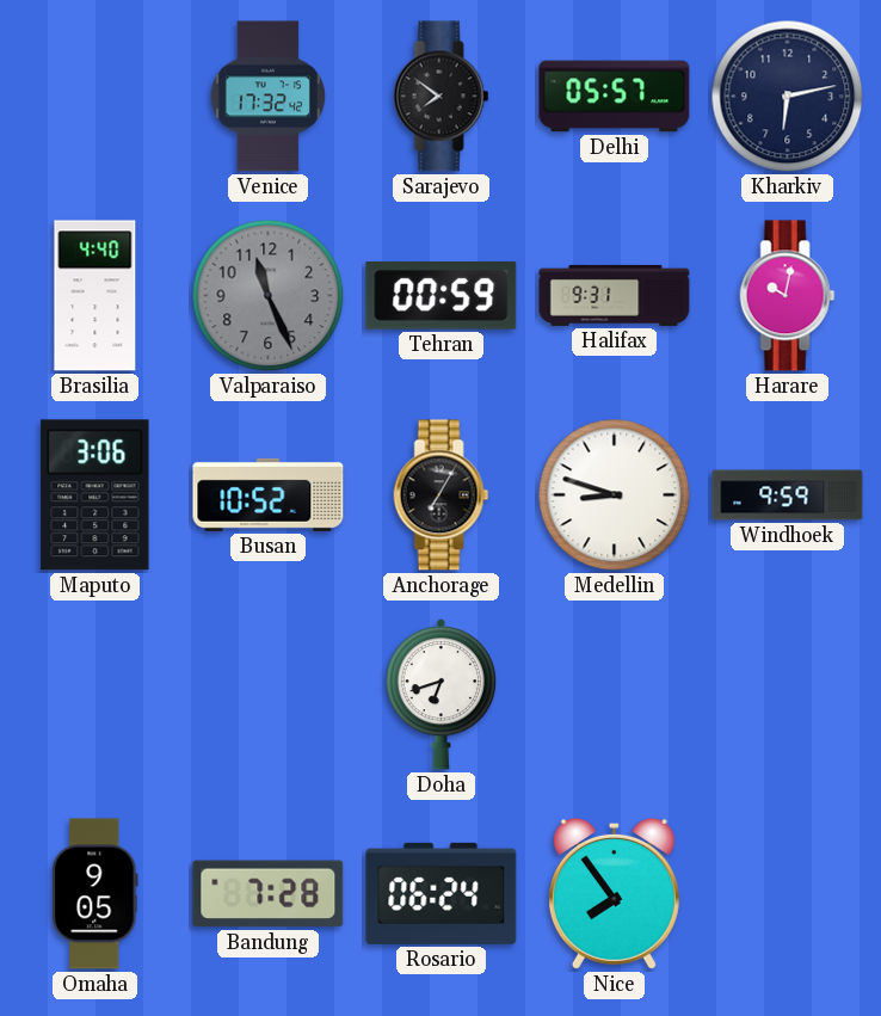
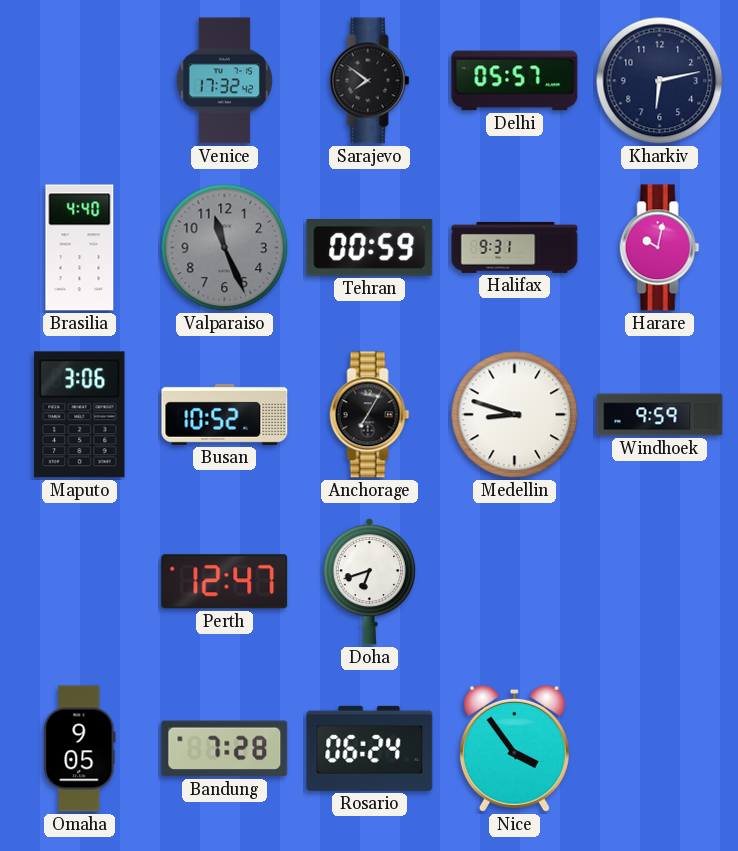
Perth: none -> 12:47
Nice: 7:54 -> 3:54
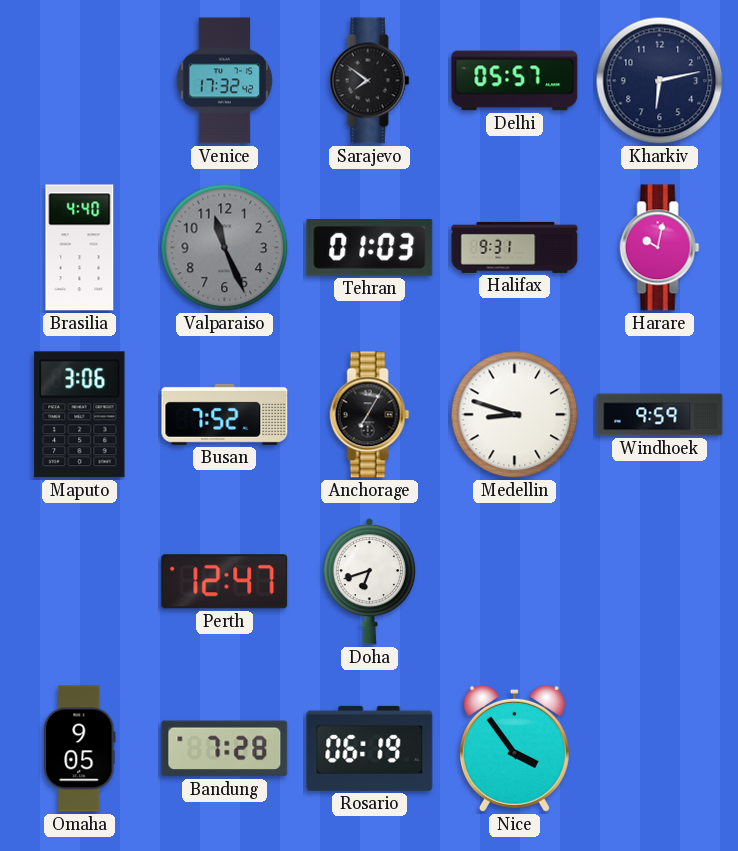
Tehran: 00:59 -> 01:03
Busan: 10:52 -> 7:52
Rosario: 06:24 -> 06:19
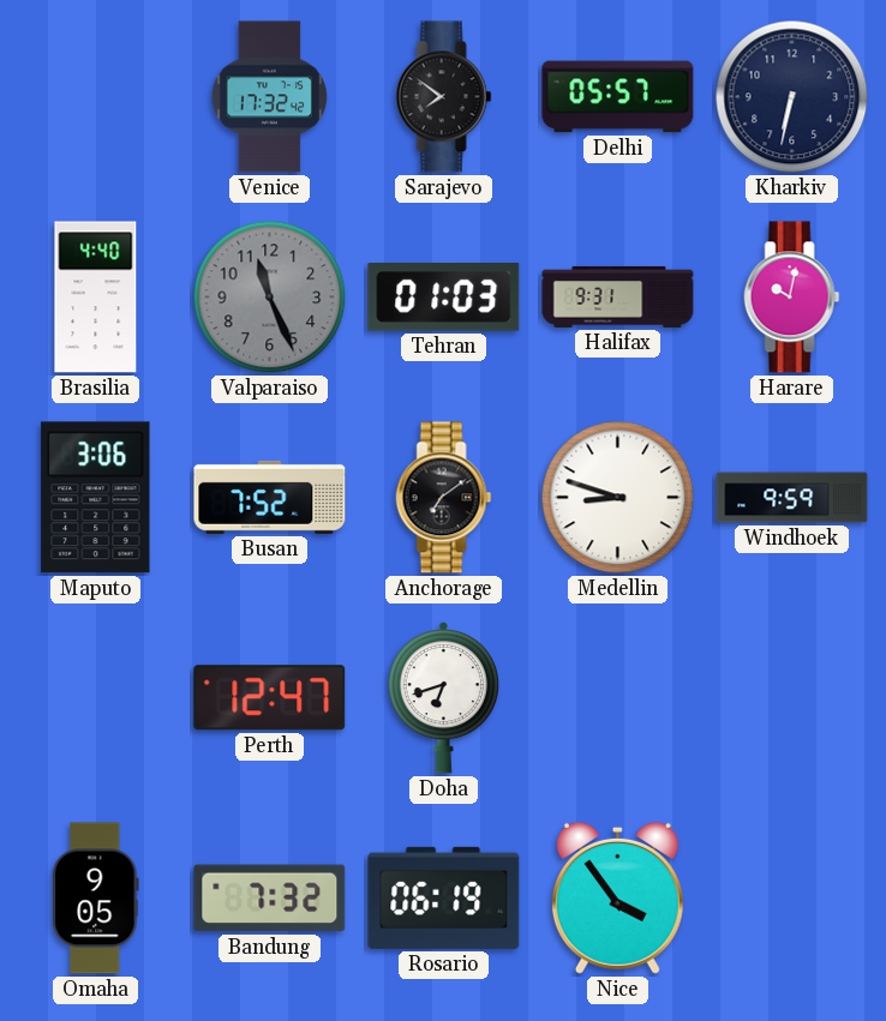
Kharkiv: 6:13 -> 6:32
Anchorage: 7:05 -> 7:09
Bandung: 7:28 -> 7:32
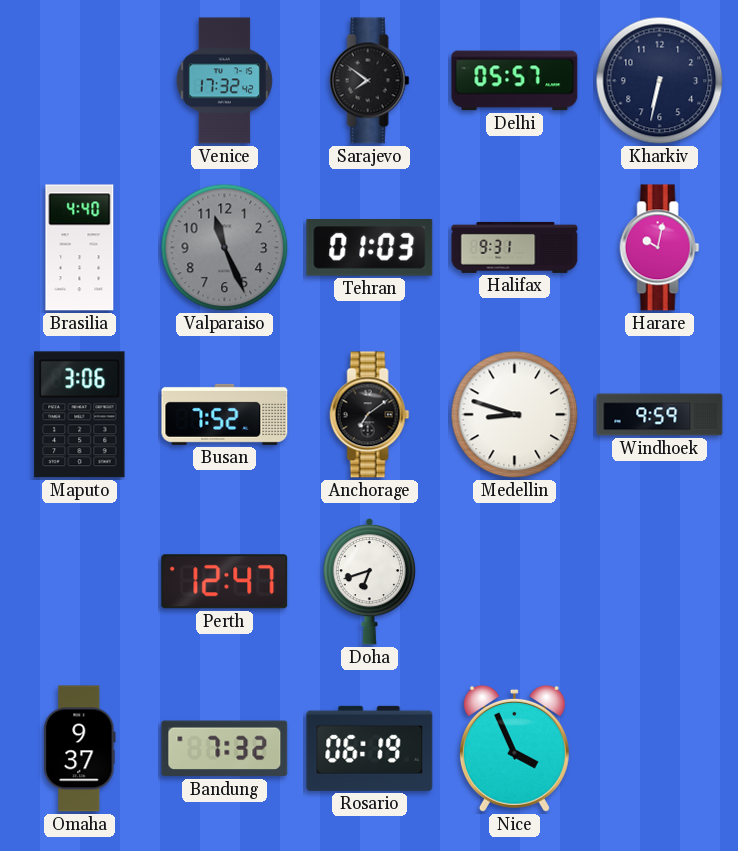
Omaha: 9:05 -> 9:37
Nice: 3:54 -> 3:56
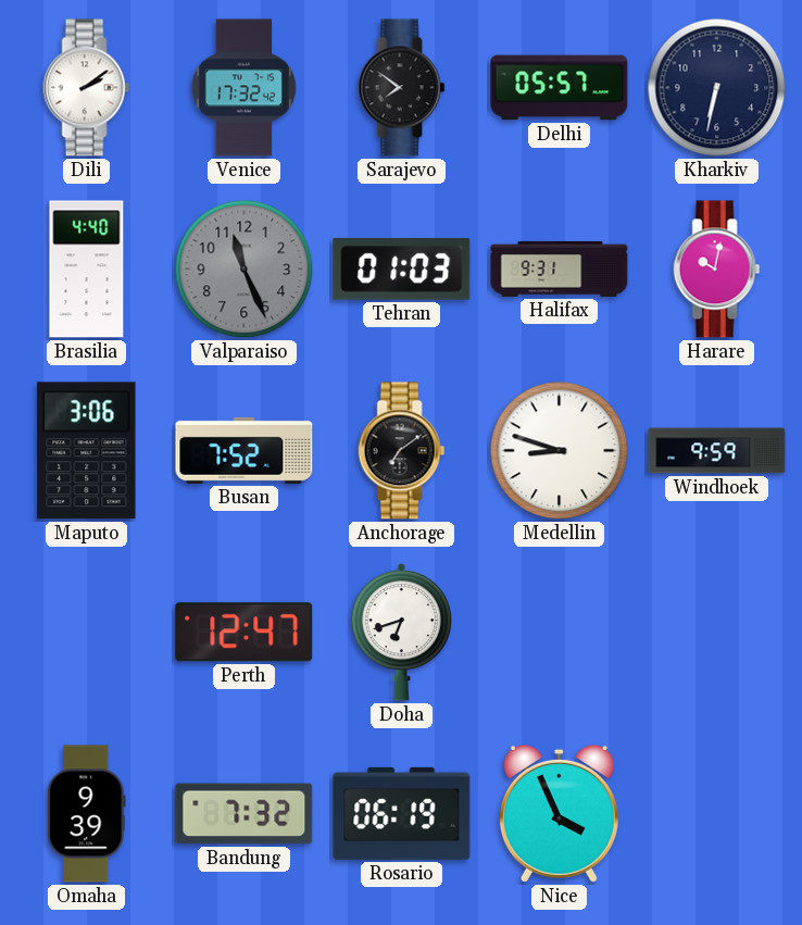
Dili: none -> 2:09
Omaha: 9:37 -> 9:39
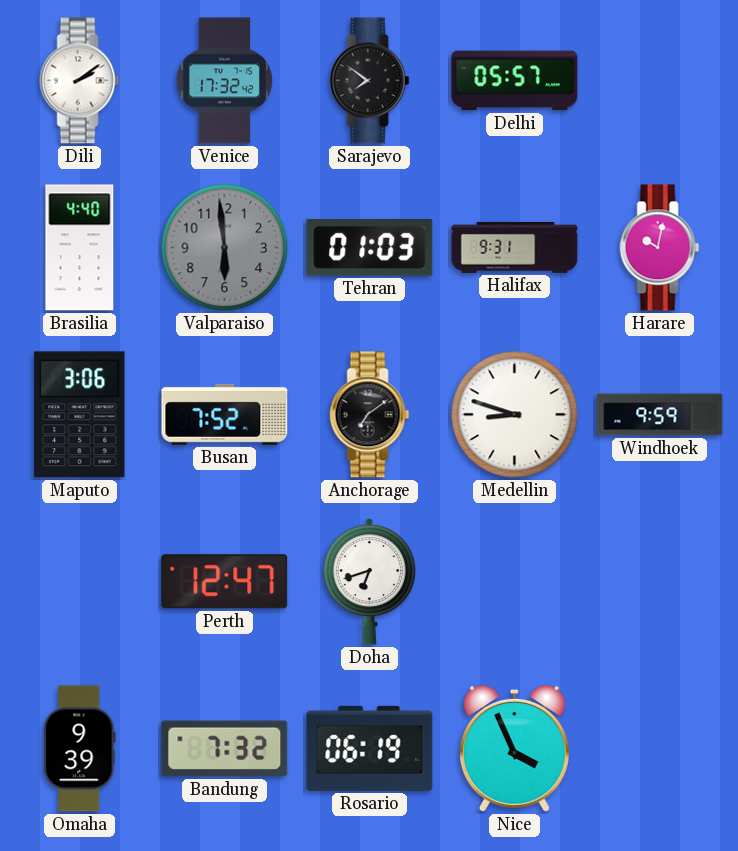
Kharkiv: 6:32 -> none
Valparaiso: 11:26 -> 5:59
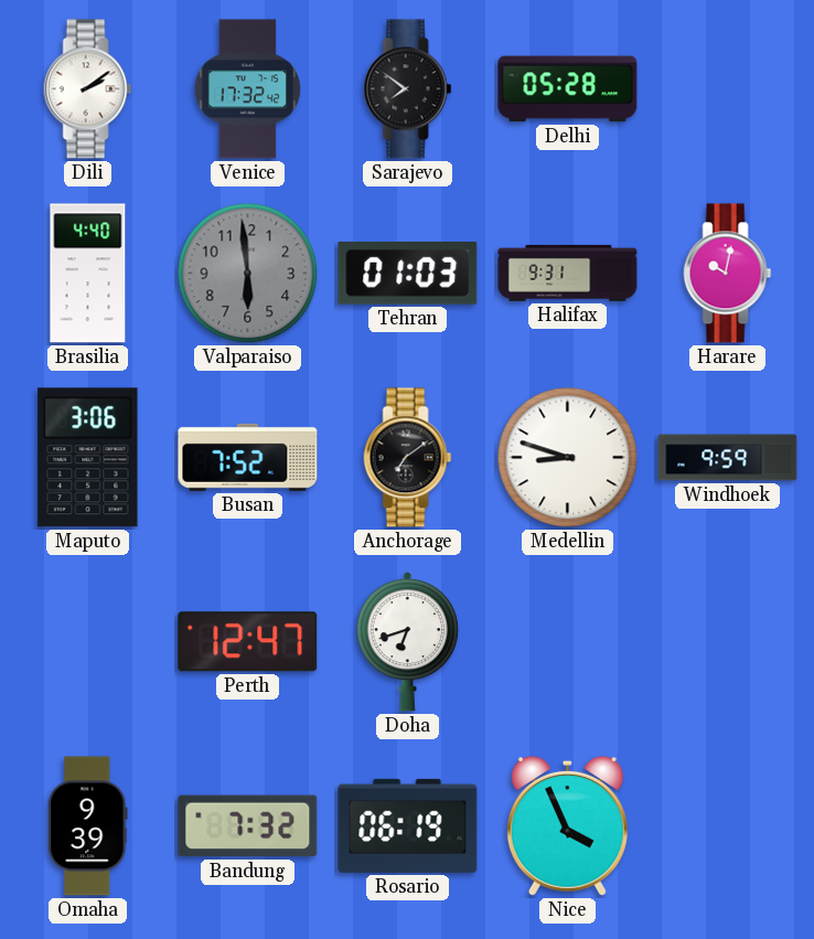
Delhi: 05:57 -> 05:28
